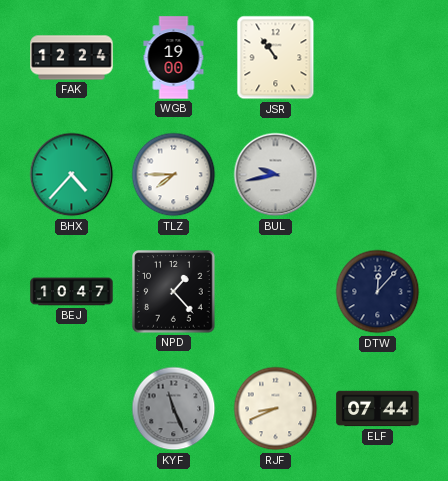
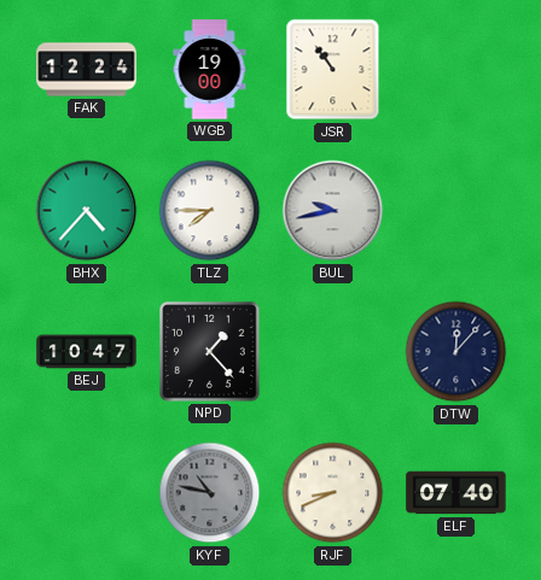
KYF: 11:26 -> 10:47
ELF: 07:44 -> 07:40
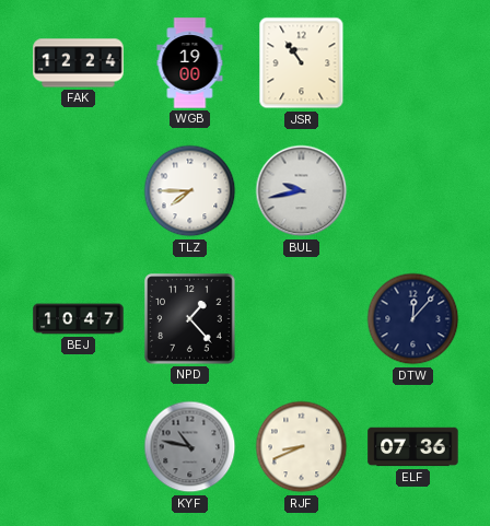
BHX: 4:37 -> none
ELF: 07:40 -> 07:36
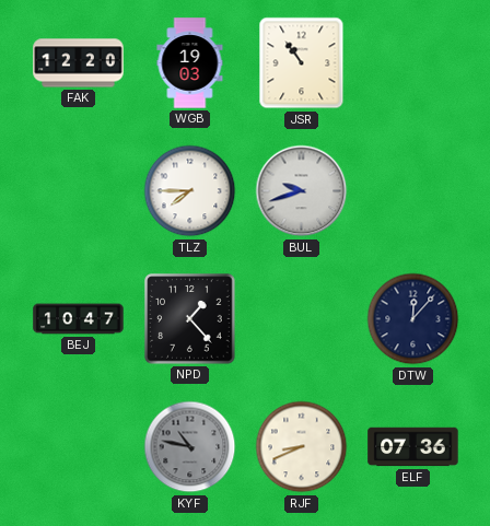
FAK: 12:24 -> 12:20
WGB: 19:00 -> 19:03
BUL: 9:43 -> 9:42
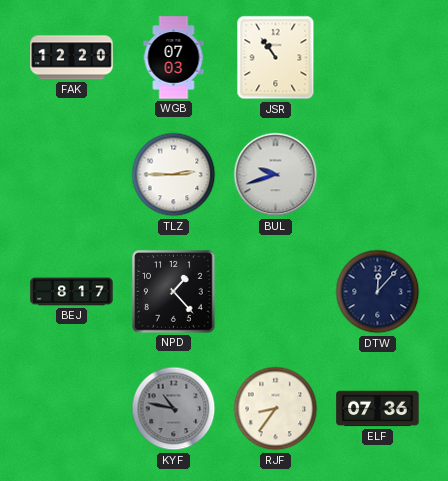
WGB: 19:03 -> 07:03
TLZ: 7:45 -> 2:45
BEJ: 10:47 -> 8:17
RJF: 8:41 -> 8:36
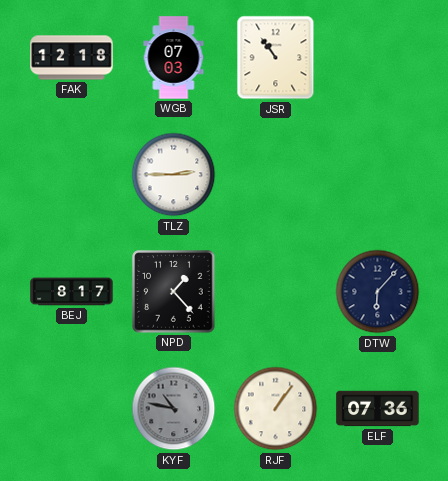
FAK: 12:20 -> 12:18
BUL: 9:42 -> none
DTW: 12:07 -> 6:07
RJF: 8:36 -> 1:06
